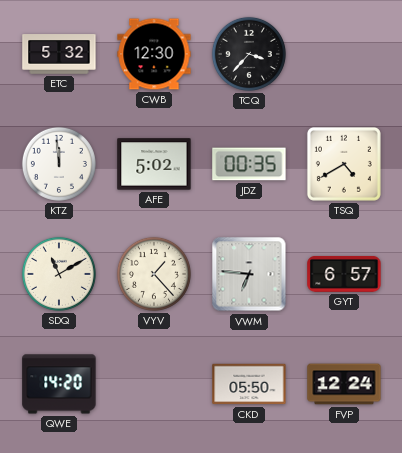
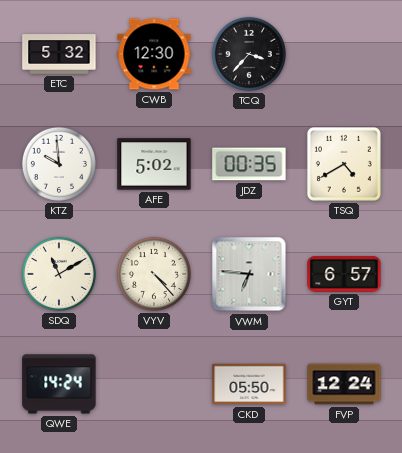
KTZ: 11:59 -> 9:59
VYV: 1:23 -> 4:23
QWE: 14:20 -> 14:24
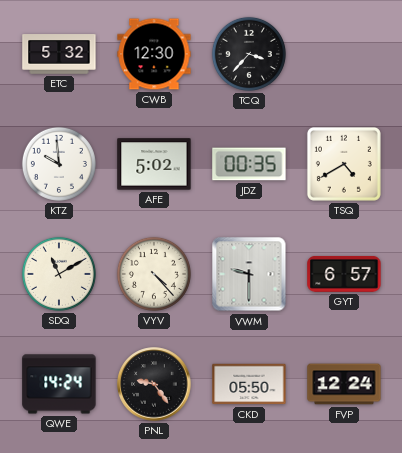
VWM: 6:46 -> 9:30
PNL: none -> 9:24
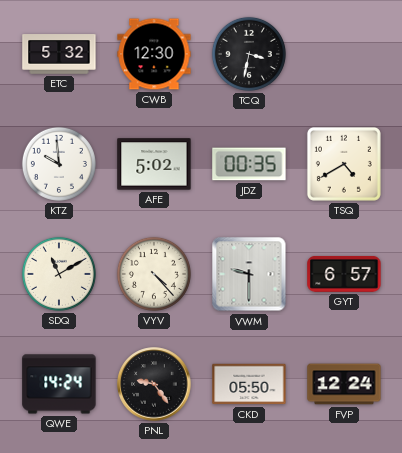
TCQ: 3:37 -> 3:32
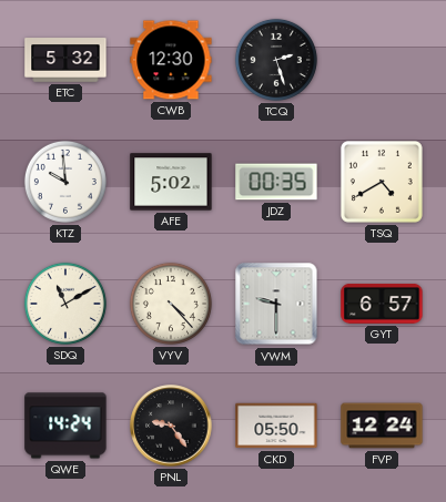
TCQ: 3:32 -> 2:27
